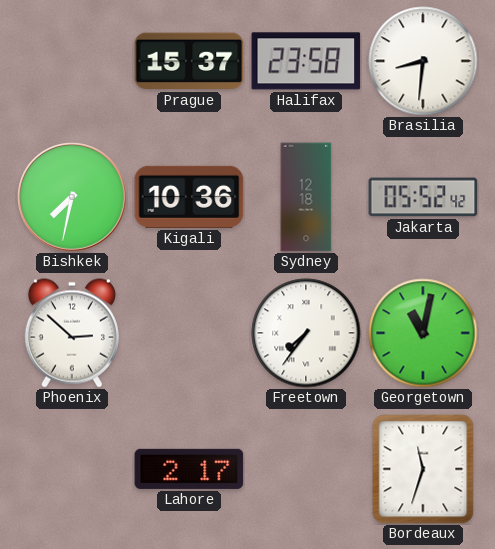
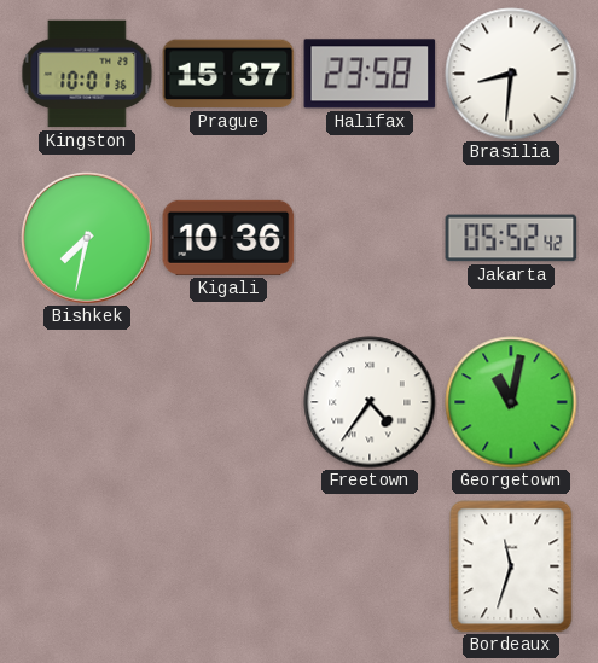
Kingston: none -> 10:01
Sydney: 12:18 -> none
Phoenix: 2:52 -> none
Freetown: 7:36 -> 4:36
Lahore: 2:17 -> none
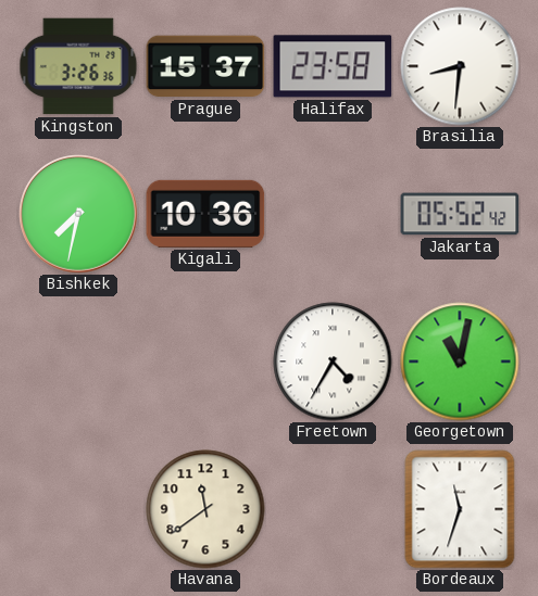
Kingston: 10:01 -> 3:26
Freetown: 4:36 -> 4:35
Havana: none -> 11:39
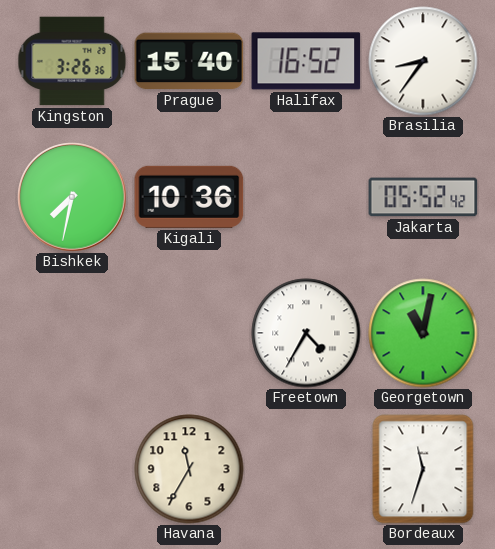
Prague: 15:37 -> 15:40
Halifax: 23:58 -> 16:52
Brasilia: 8:31 -> 8:36
Havana: 11:39 -> 11:35
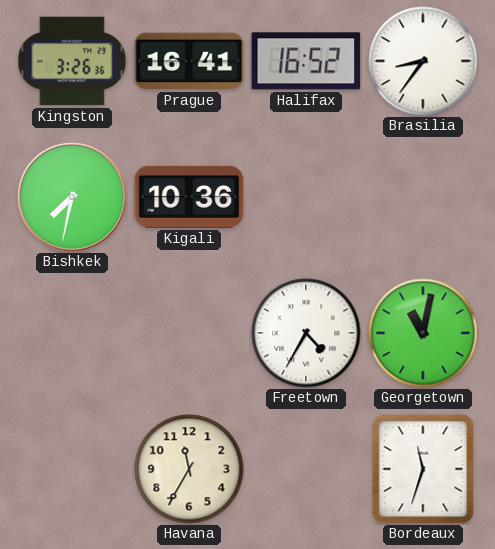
Prague: 15:40 -> 16:41
Jakarta: 05:52 -> none
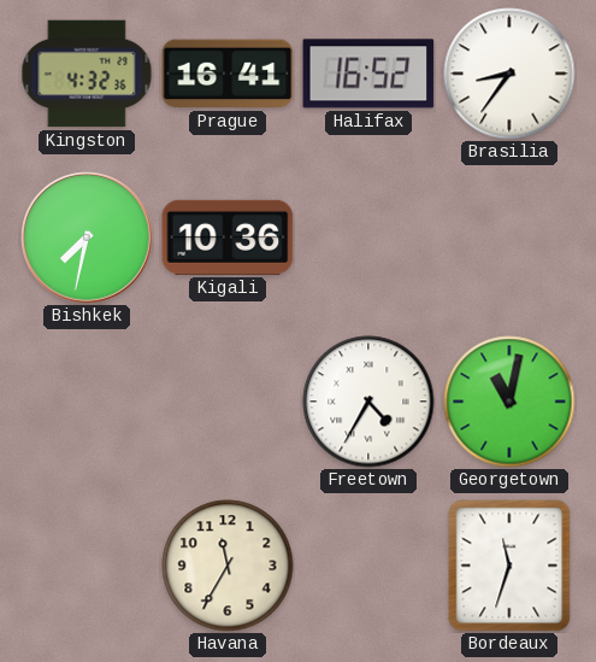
Kingston: 3:26 -> 4:32
